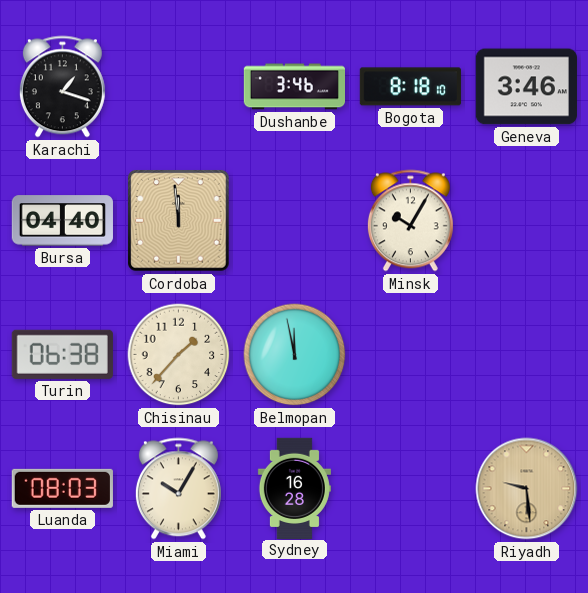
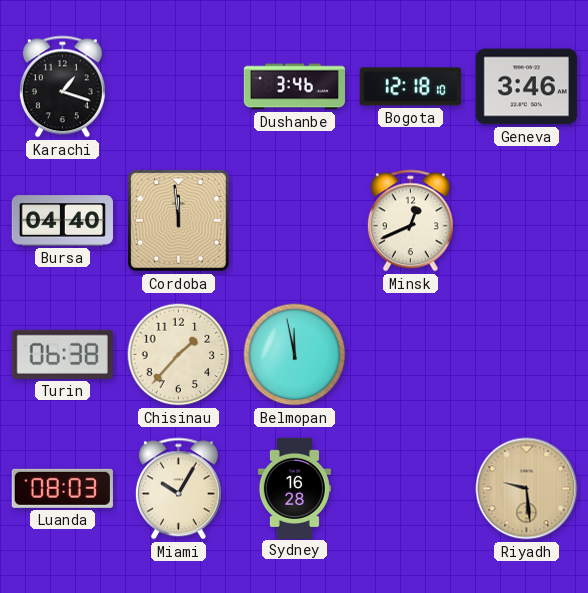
Bogota: 8:18 -> 12:18
Minsk: 10:05 -> 12:41
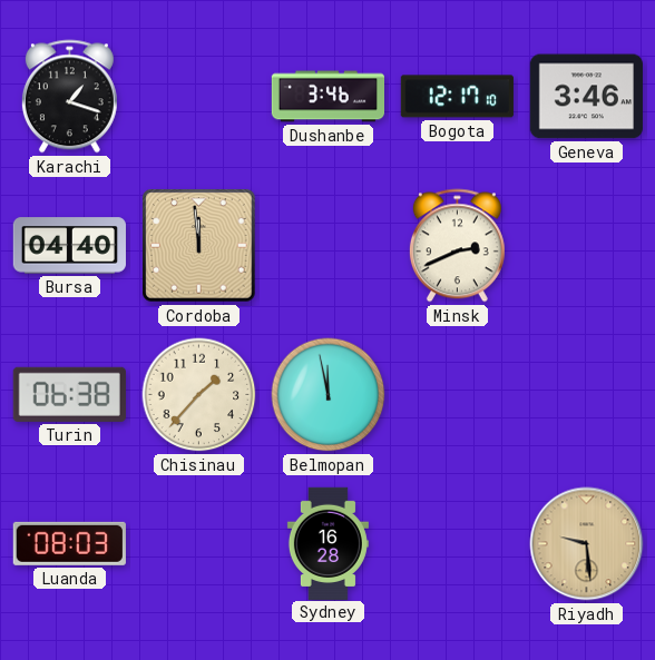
Bogota: 12:18 -> 12:17
Minsk: 12:41 -> 2:41
Miami: 10:05 -> none
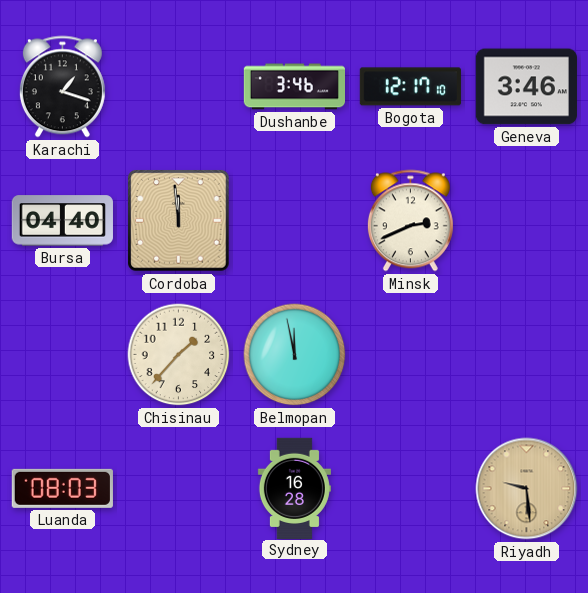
Turin: 06:38 -> none
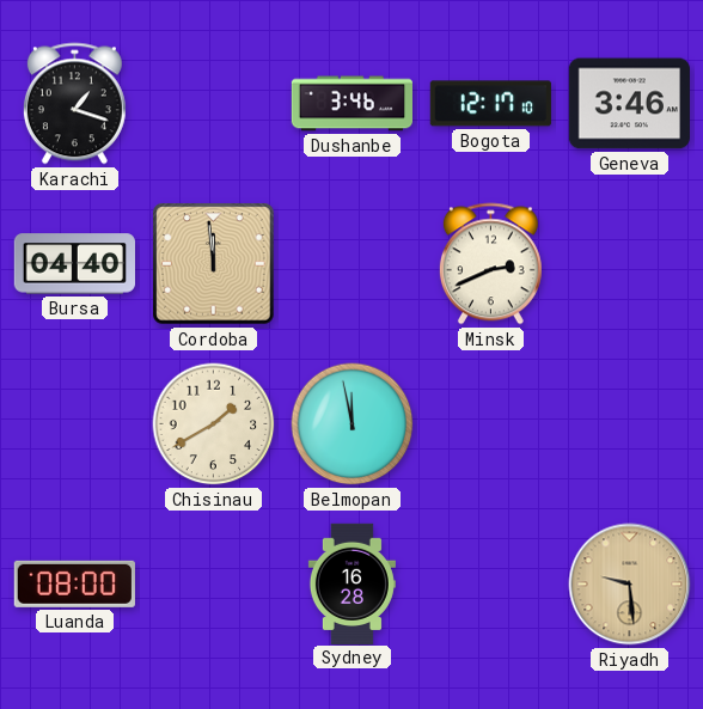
Chisinau: 1:37 -> 1:40
Luanda: 08:03 -> 08:00
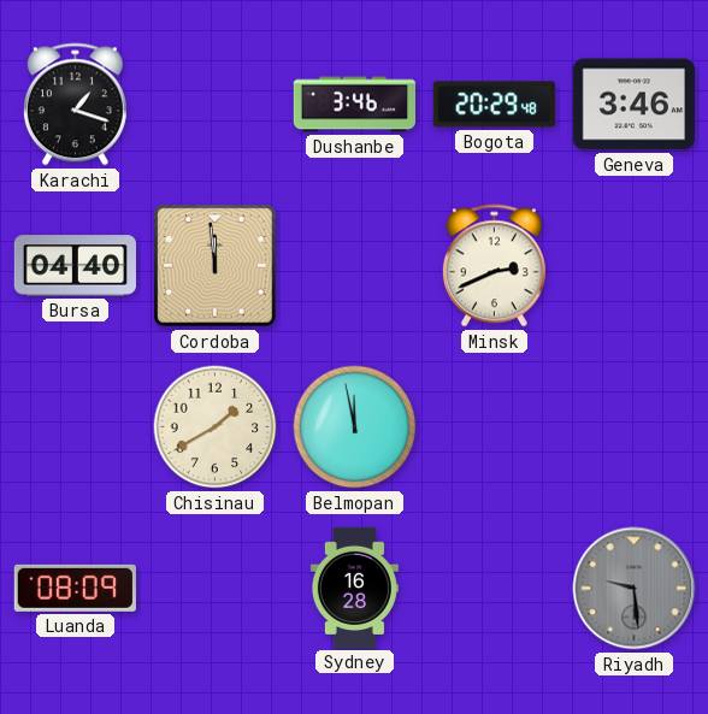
Bogota: 12:17 -> 20:29
Luanda: 08:00 -> 08:09
Riyadh dial: champagne -> grey
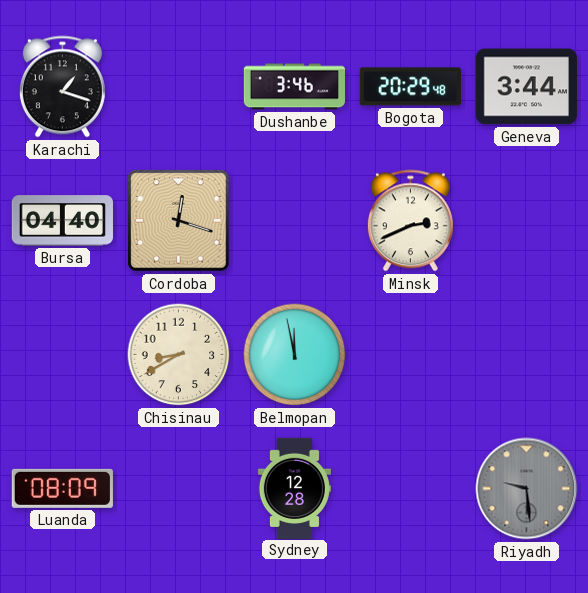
Geneva: 3:46 -> 3:44
Cordoba: 11:59 -> 12:18
Chisinau: 1:40 -> 8:40
Sydney: 16:28 -> 12:28
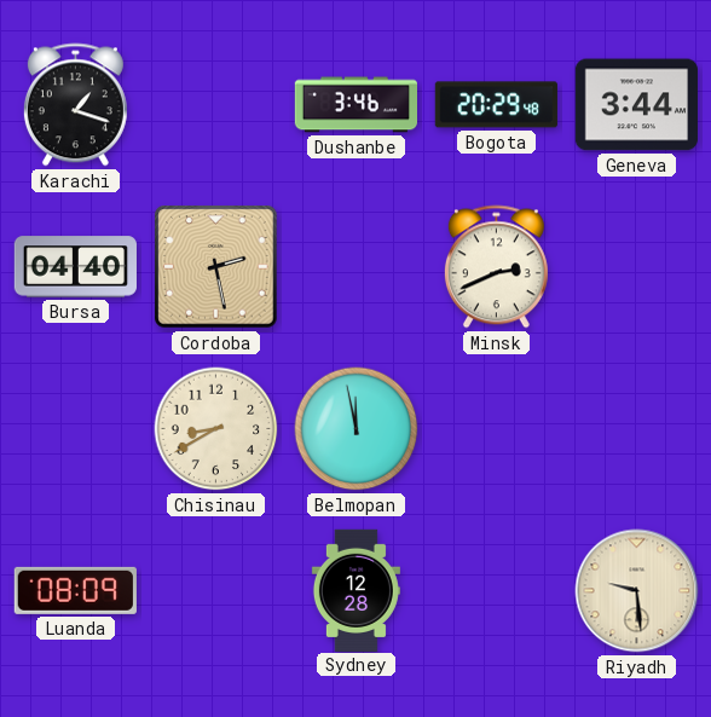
Cordoba: 12:18 -> 2:28
Riyadh dial: grey -> cream
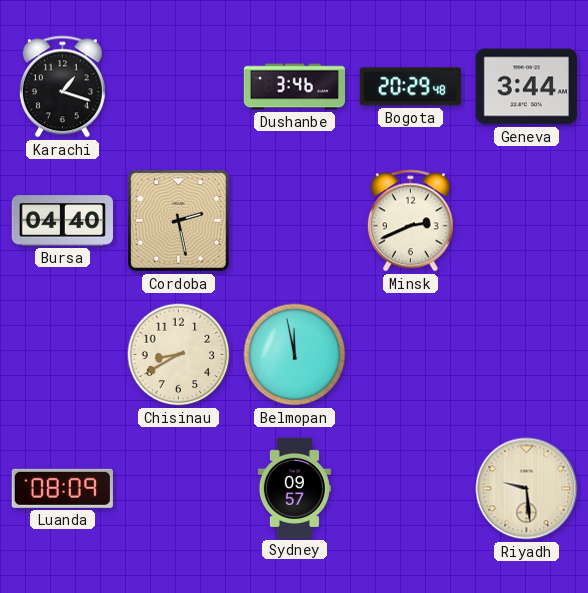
Sydney: 12:28 -> 09:57
